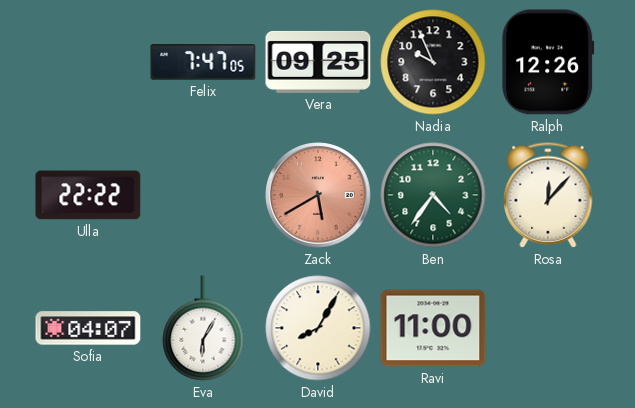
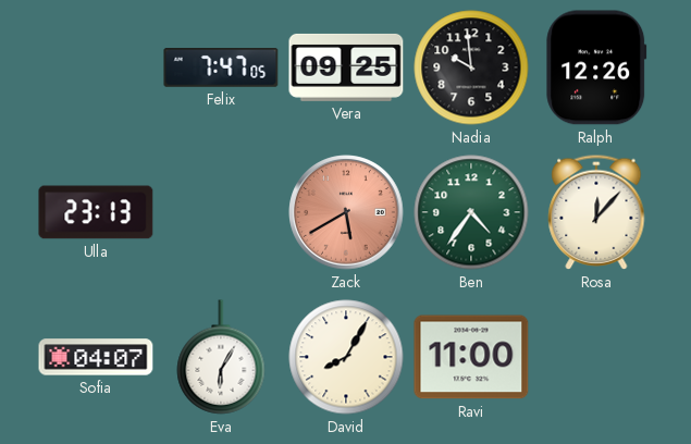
Nadia: 9:56 -> 9:59
Ulla: 22:22 -> 23:13
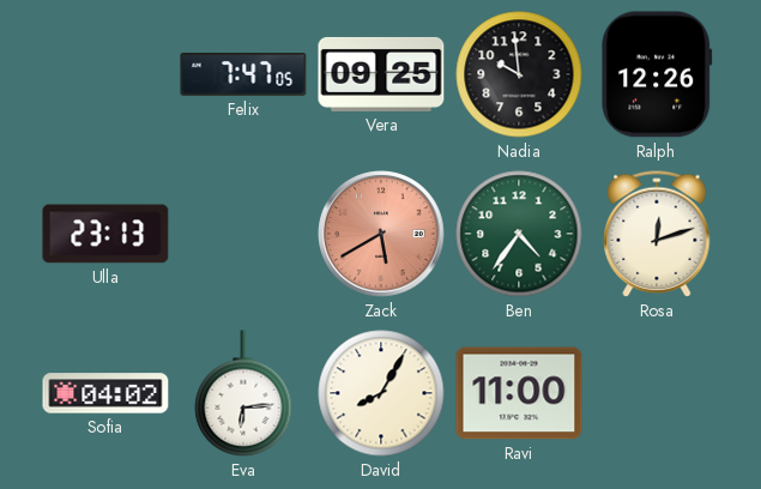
Rosa: 12:07 -> 12:12
Sofia: 04:07 -> 04:02
Eva: 6:05 -> 6:14
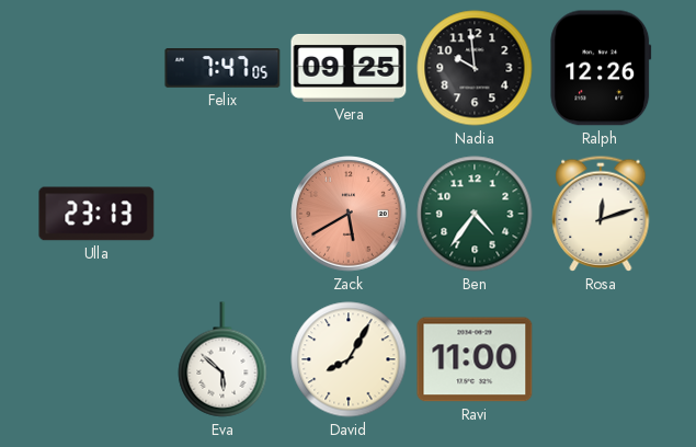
Sofia: 04:02 -> none
Eva: 6:14 -> 5:52
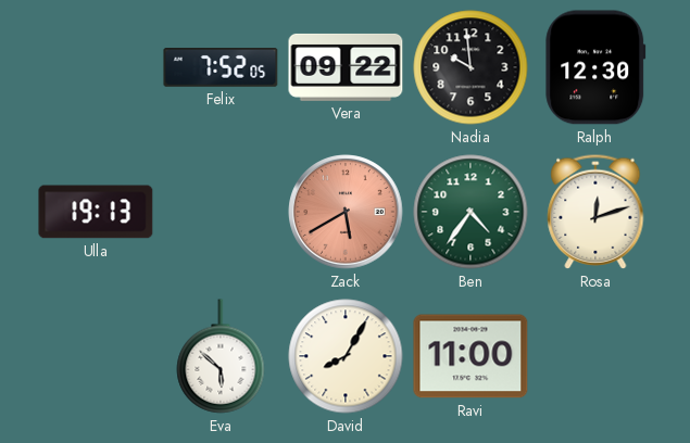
Felix: 7:47 -> 7:52
Vera: 09:25 -> 09:22
Ralph: 12:26 -> 12:30
Ulla: 23:13 -> 19:13
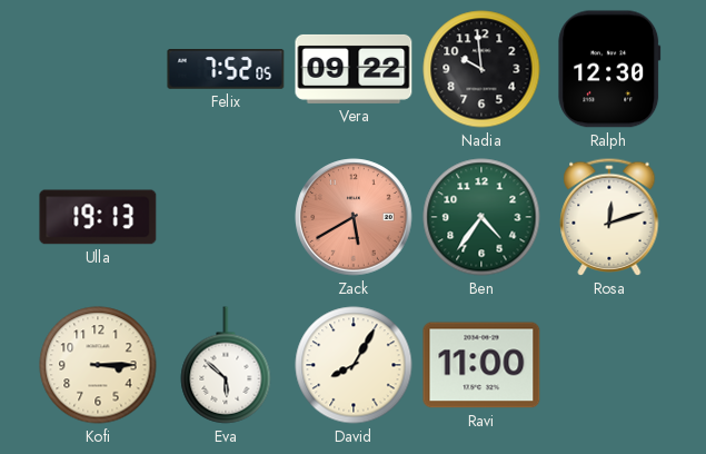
Kofi: none -> 3:15
